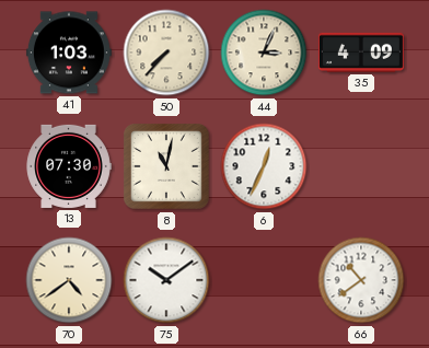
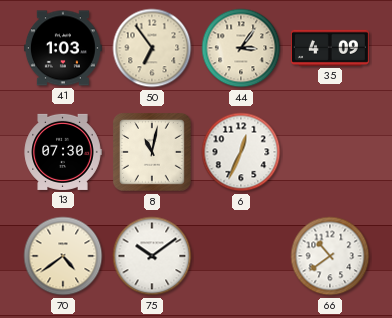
50: 7:37 -> 6:54
44: 3:04 -> 3:06
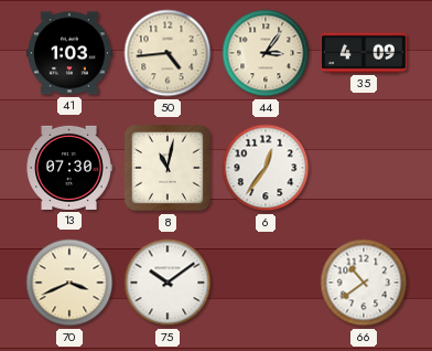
50: 6:54 -> 4:44
6: 12:34 -> 12:36
70: 4:39 -> 3:41
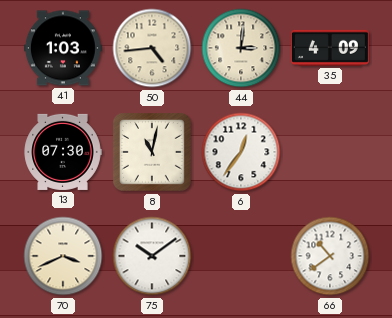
44: 3:06 -> 3:01
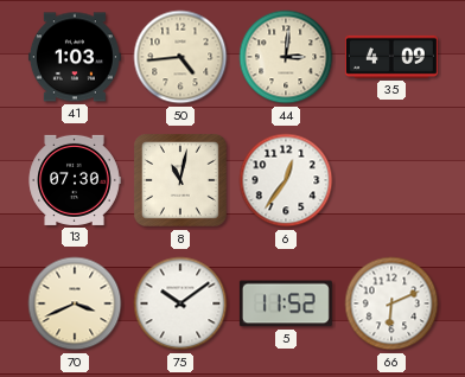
5: none -> 11:52
66: 10:39 -> 6:11
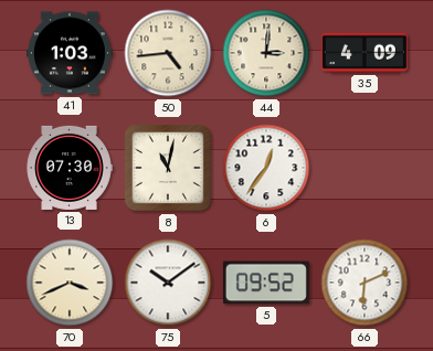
5: 11:52 -> 09:52
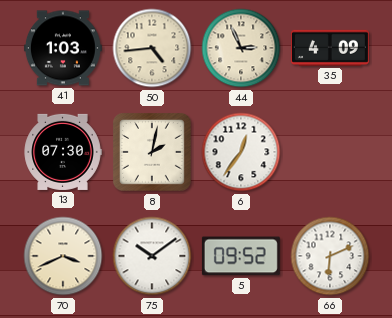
44: 3:01 -> 2:56
8: 11:02 -> 2:02
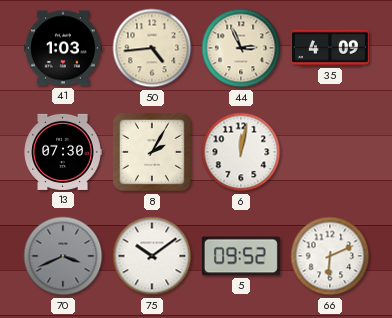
8: 2:02 -> 2:05
6: 12:36 -> 12:02
70 dial: cream -> grey
